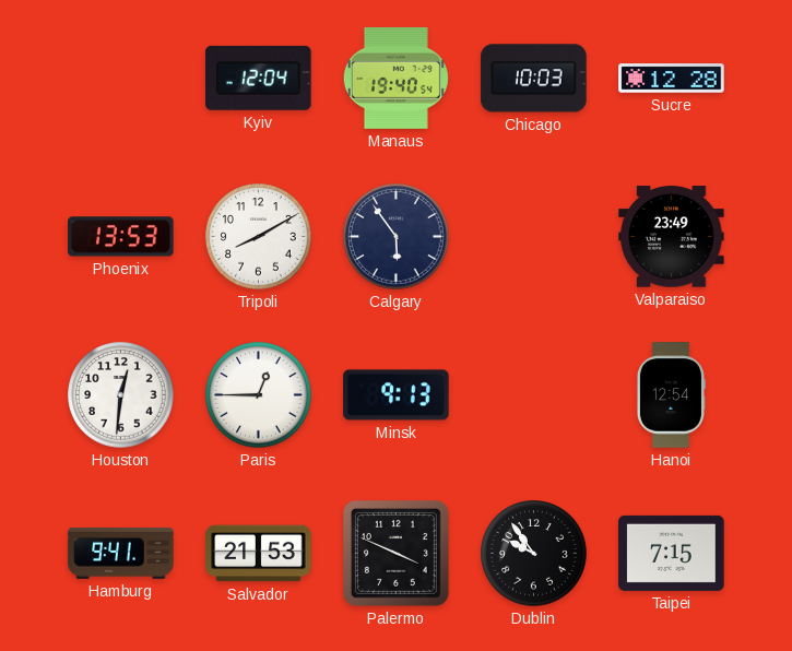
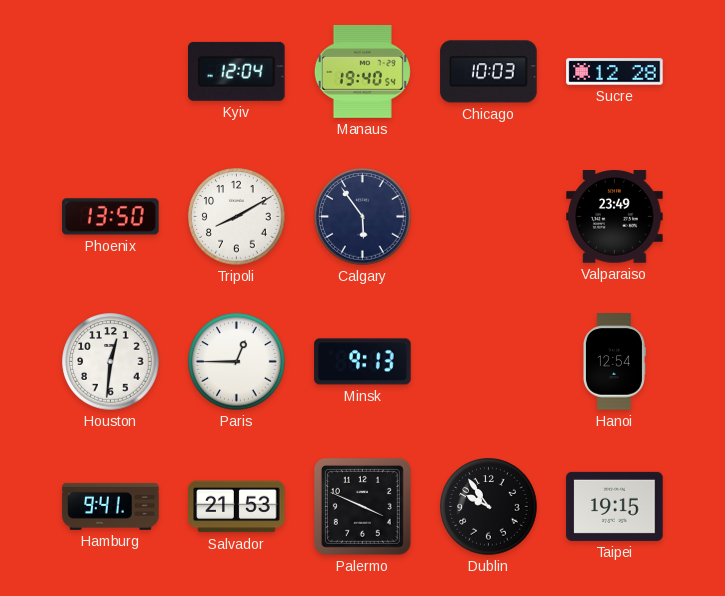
Phoenix: 13:53 -> 13:50
Taipei: 7:15 -> 19:15
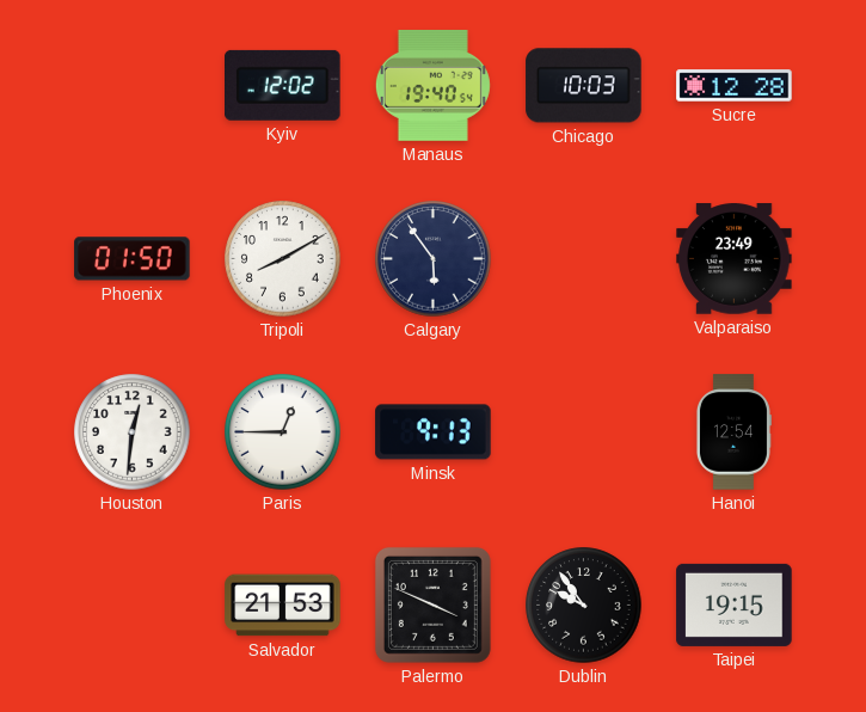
Kyiv: 12:04 -> 12:02
Phoenix: 13:50 -> 01:50
Hamburg: 9:41 -> none
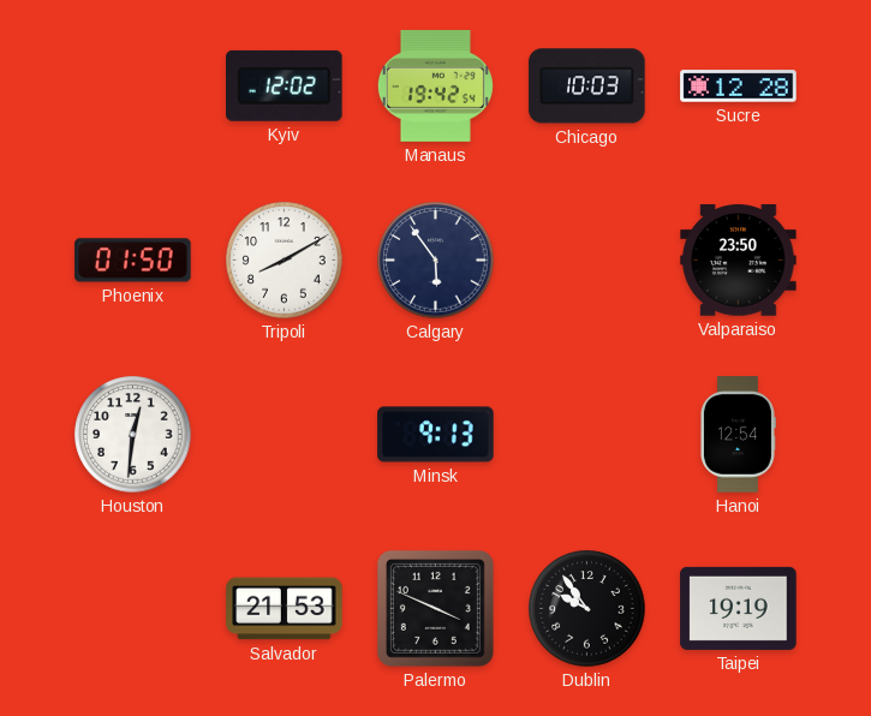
Manaus: 19:40 -> 19:42
Valparaiso: 23:49 -> 23:50
Paris: 12:45 -> none
Taipei: 19:15 -> 19:19
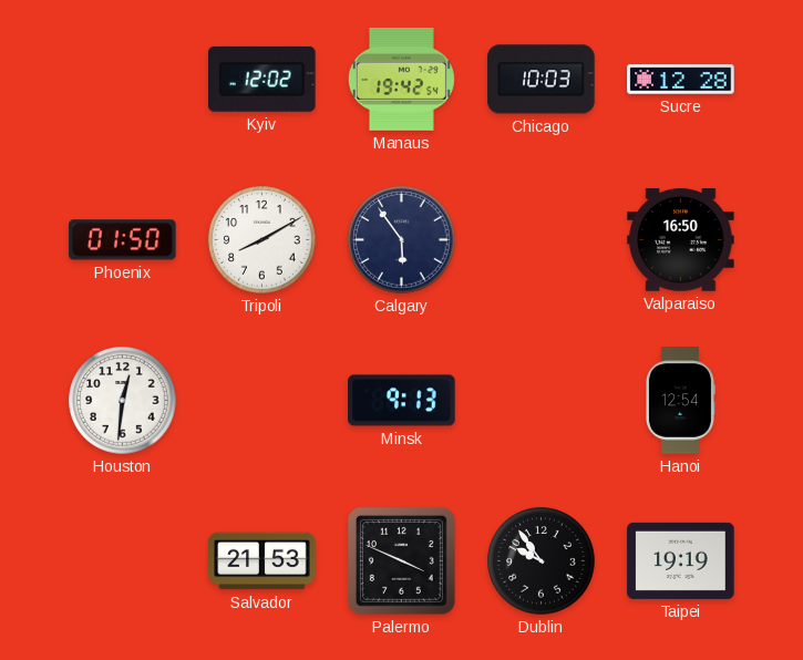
Valparaiso: 23:50 -> 16:50
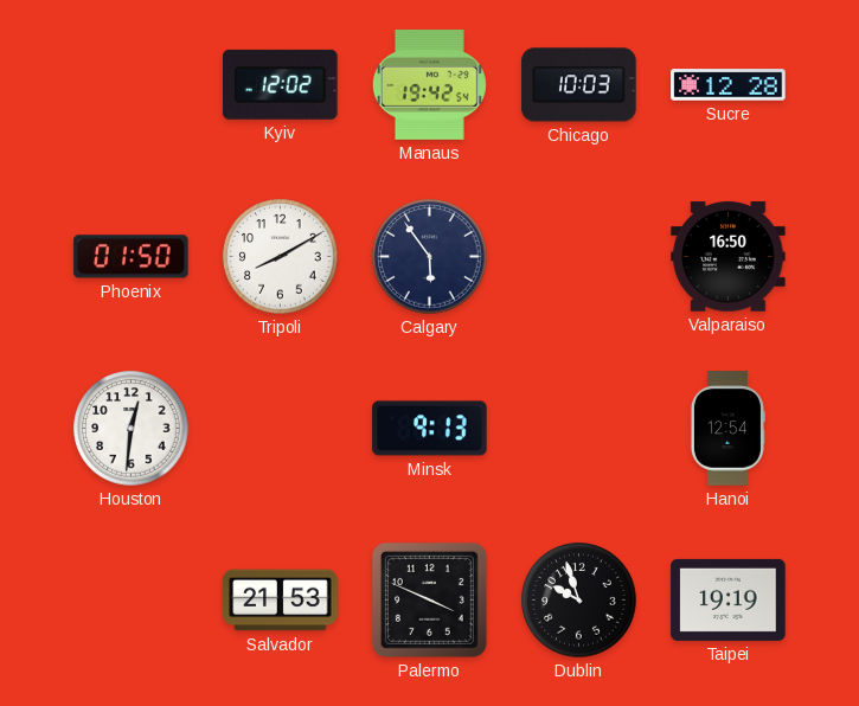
Dublin: 9:54 -> 9:57
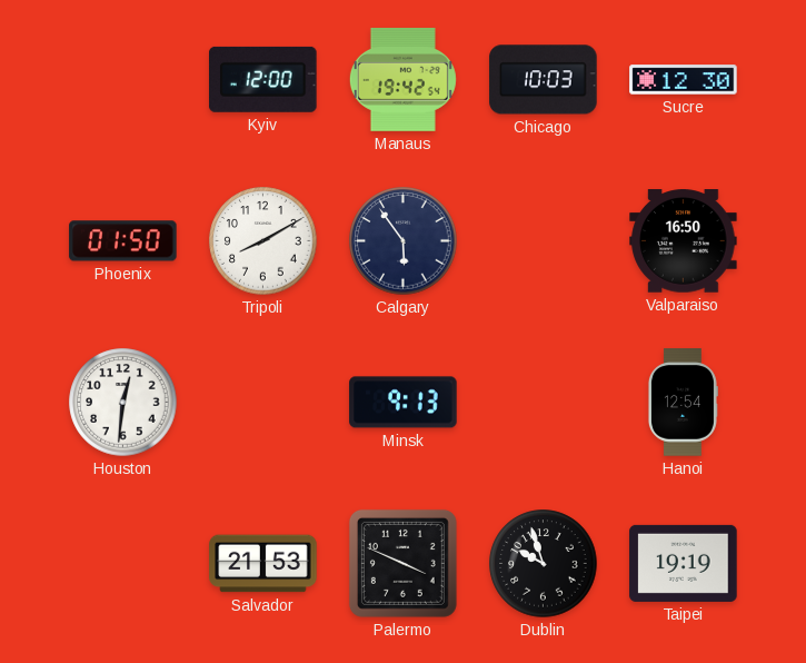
Kyiv: 12:02 -> 12:00
Sucre: 12:28 -> 12:30
